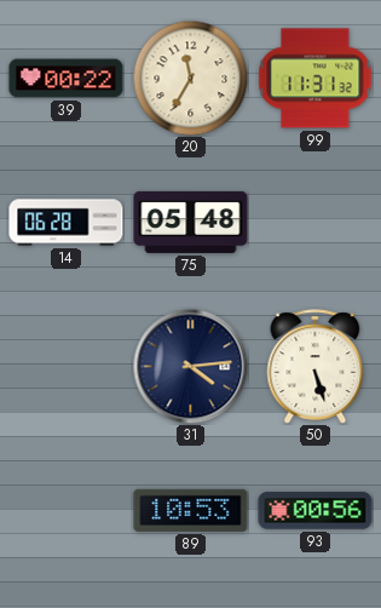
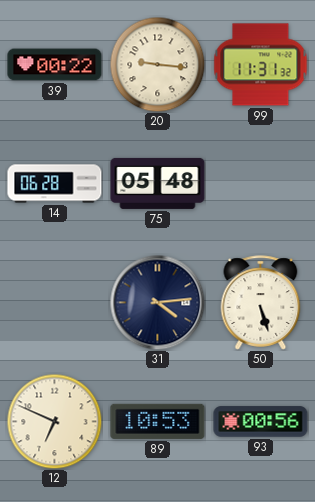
20: 11:35 -> 9:16
12: none -> 6:49
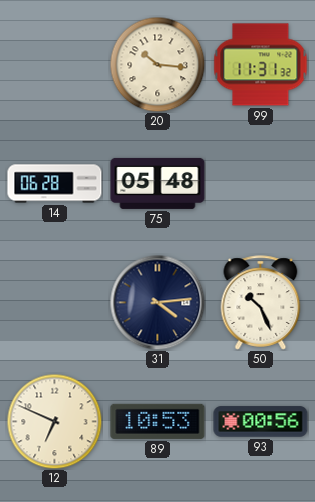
39: 00:22 -> none
20: 9:16 -> 10:16
50: 5:27 -> 10:26
